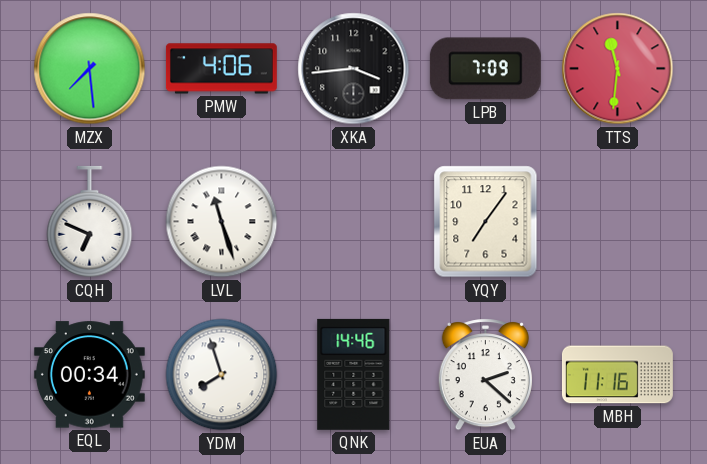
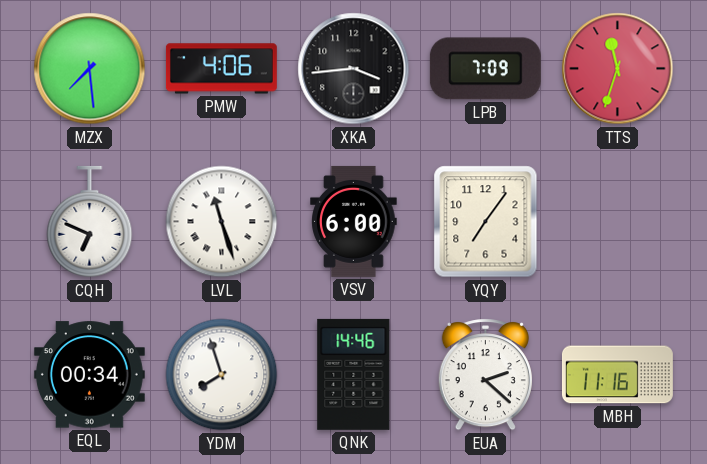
TTS: 11:31 -> 11:33
VSV: none -> 6:00
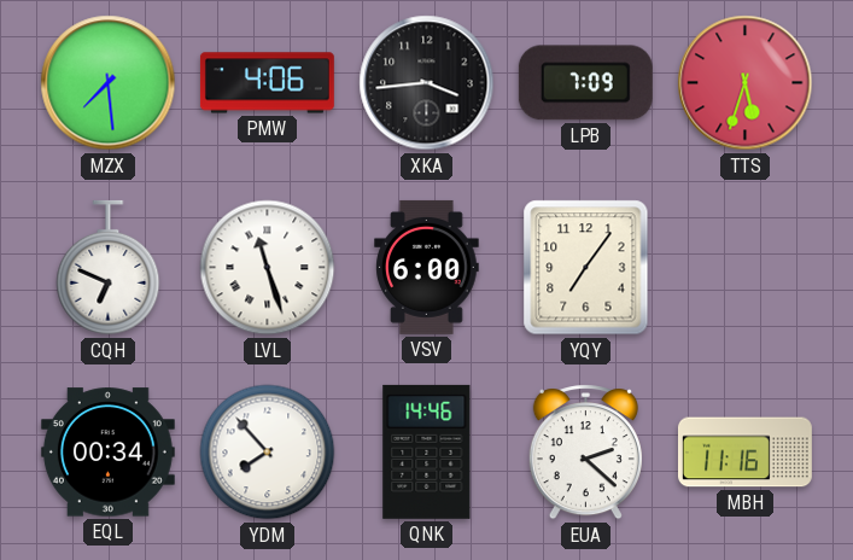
TTS: 11:33 -> 5:33
YDM: 7:57 -> 7:53
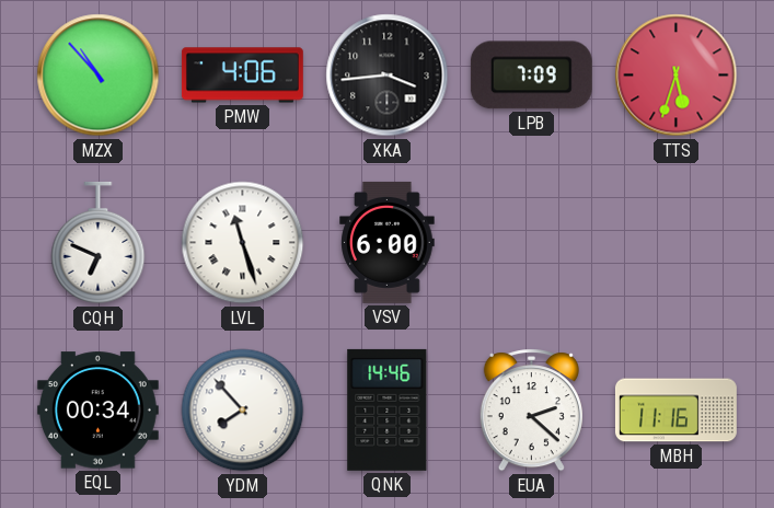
MZX: 7:29 -> 10:53
YQY: 7:06 -> none
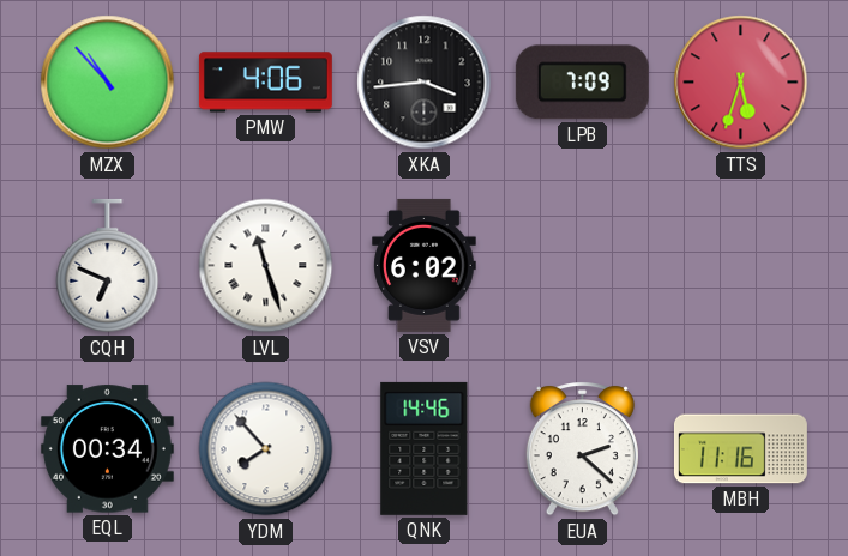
VSV: 6:00 -> 6:02
